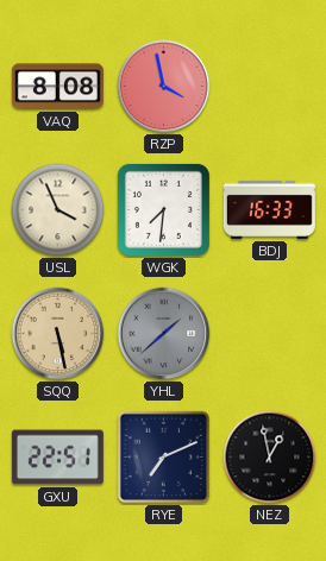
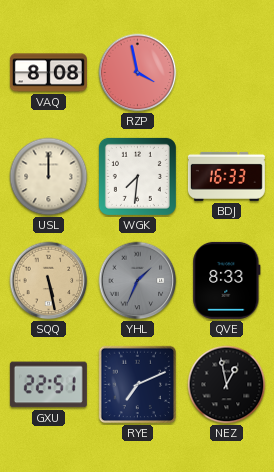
USL: 3:56 -> 12:00
YHL: 1:38 -> 1:34
QVE: none -> 8:33
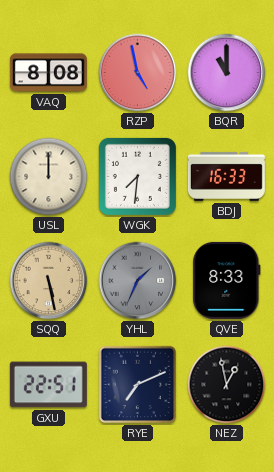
RZP: 3:58 -> 4:58
BQR: none -> 11:00
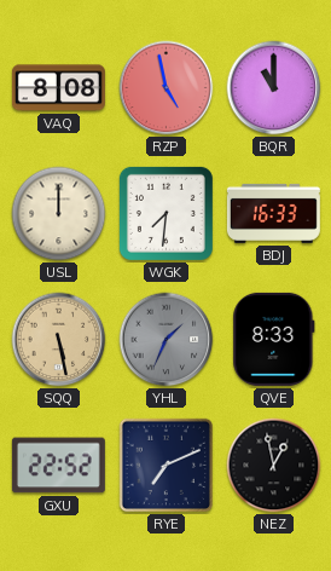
GXU: 22:51 -> 22:52
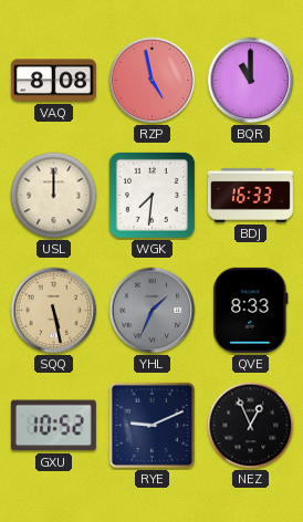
GXU: 22:52 -> 10:52
RYE: 7:11 -> 9:11
NEZ: 12:58 -> 12:56
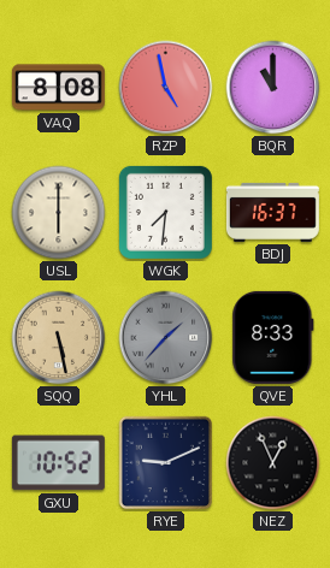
USL: 12:00 -> 6:00
BDJ: 16:33 -> 16:37
YHL: 1:34 -> 1:37
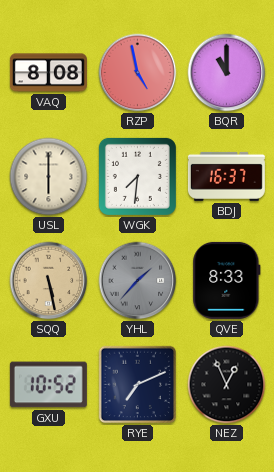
RYE: 9:11 -> 7:11
